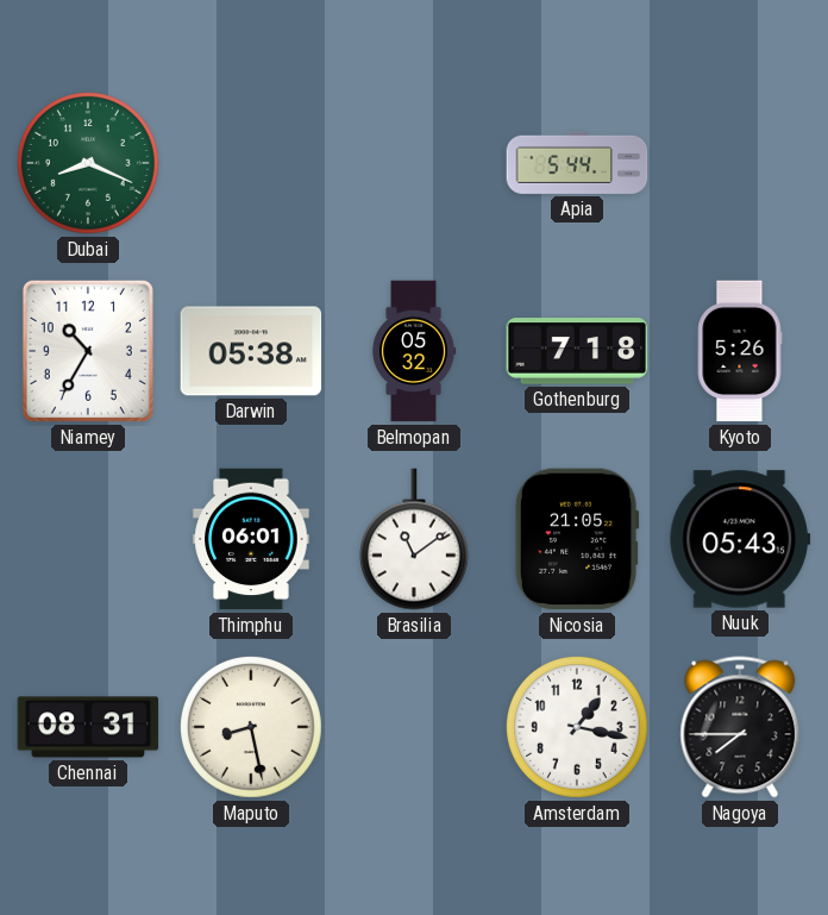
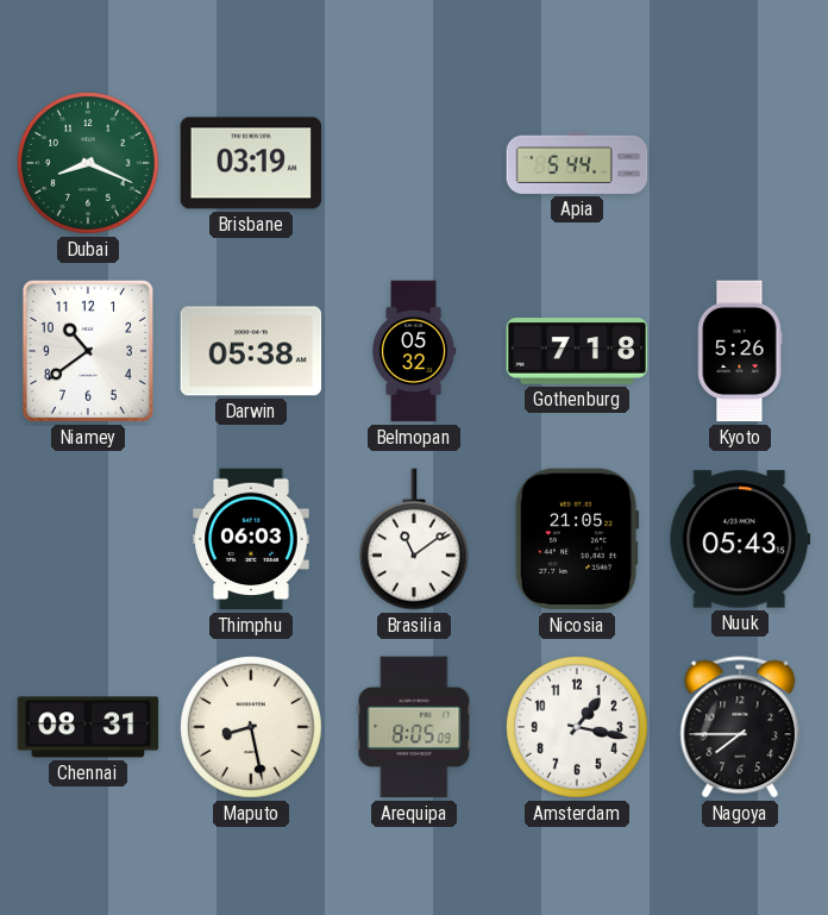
Brisbane: none -> 03:19
Niamey: 10:35 -> 10:39
Thimphu: 06:01 -> 06:03
Arequipa: none -> 8:05
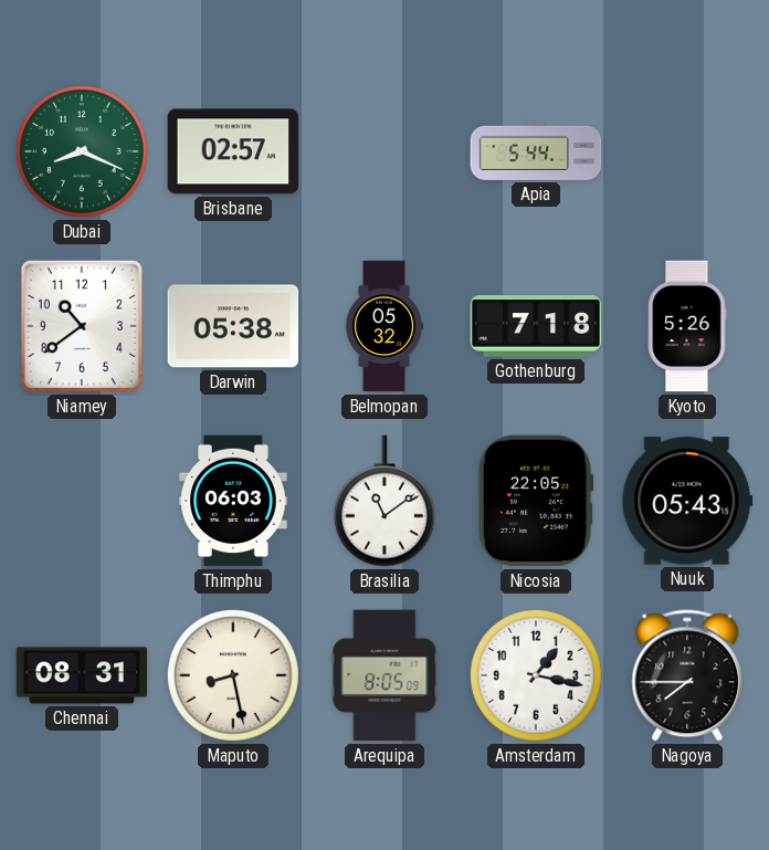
Brisbane: 03:19 -> 02:57
Nicosia: 21:05 -> 22:05
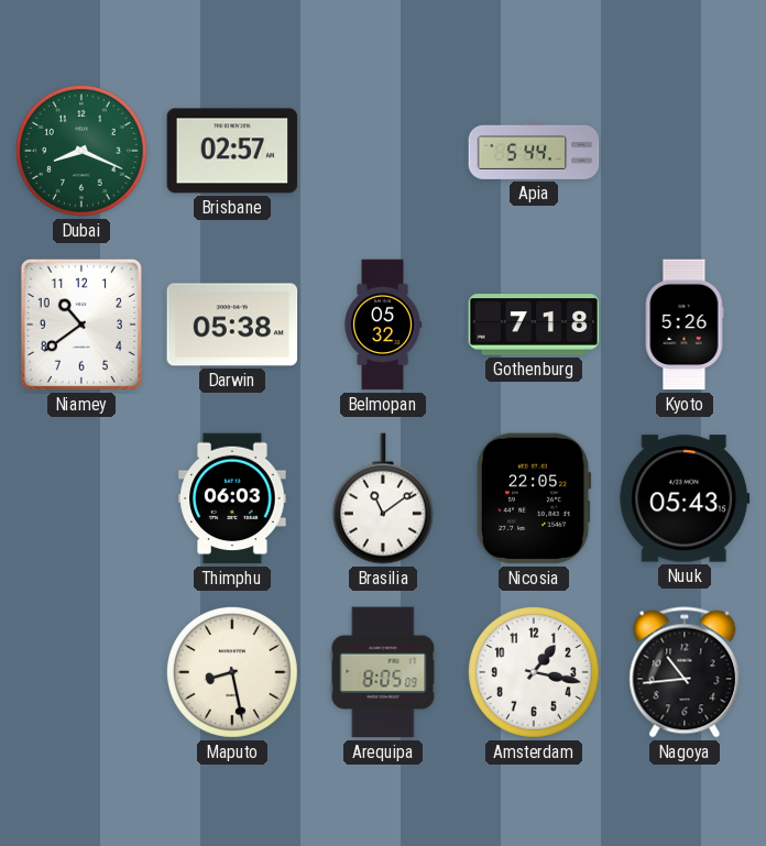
Chennai: 08:31 -> none
Nagoya: 7:45 -> 10:44
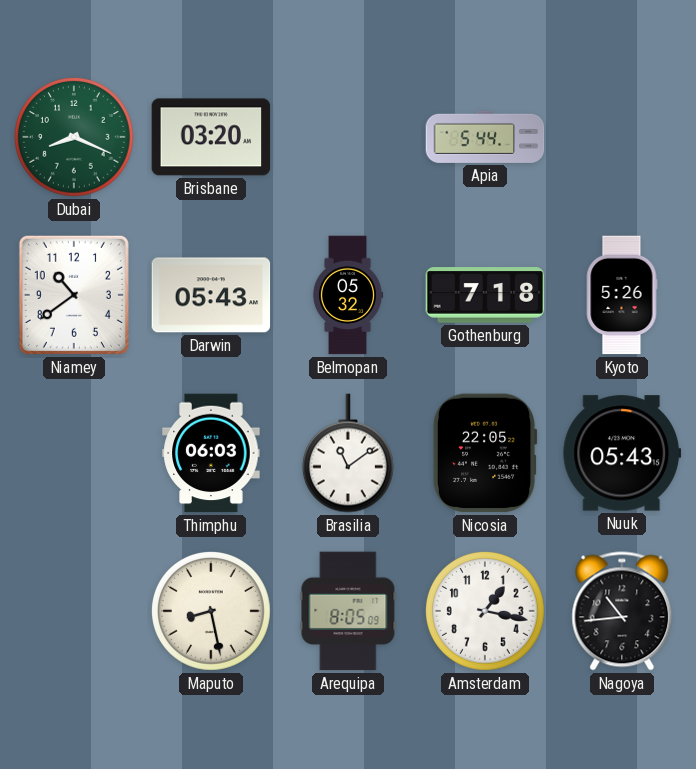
Brisbane: 02:57 -> 03:20
Darwin: 05:38 -> 05:43
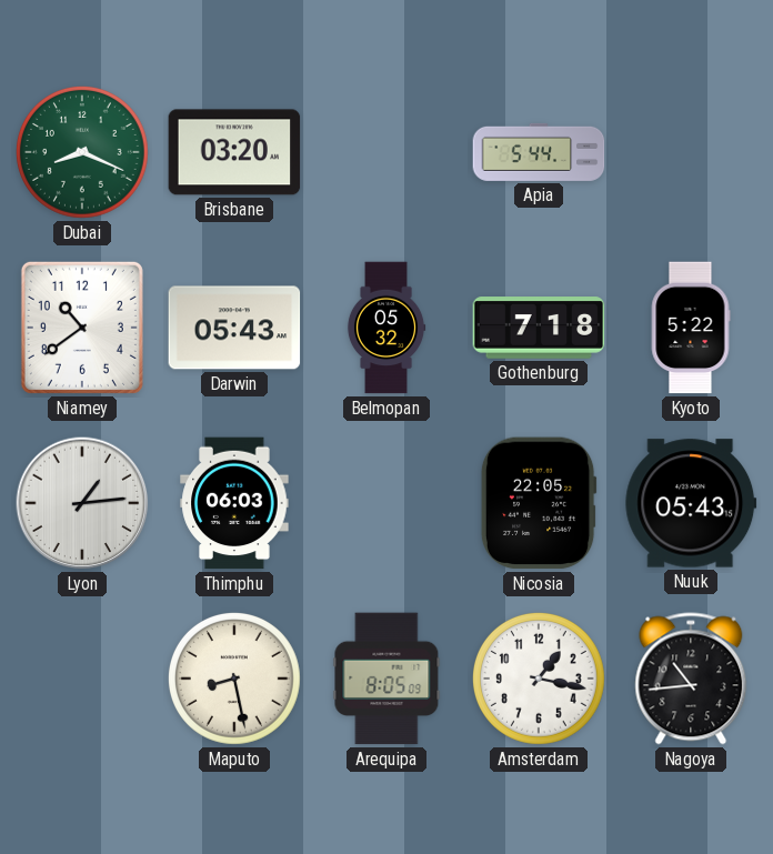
Kyoto: 5:26 -> 5:22
Lyon: none -> 1:14
Brasilia: 11:09 -> none
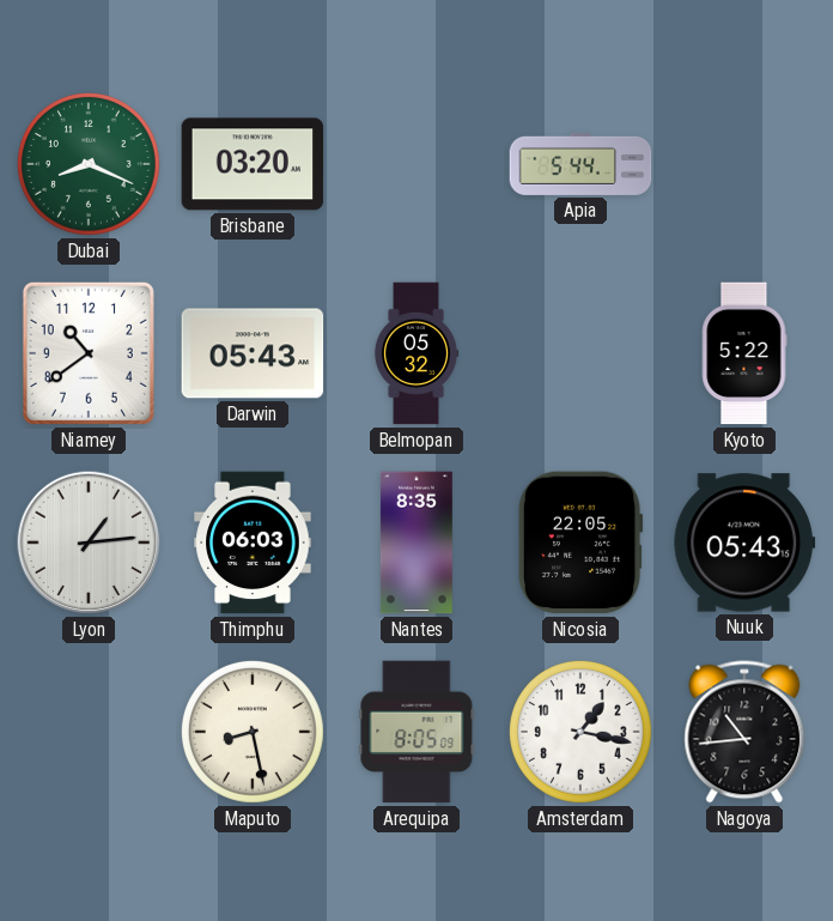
Gothenburg: 7:18 -> none
Nantes: none -> 8:35
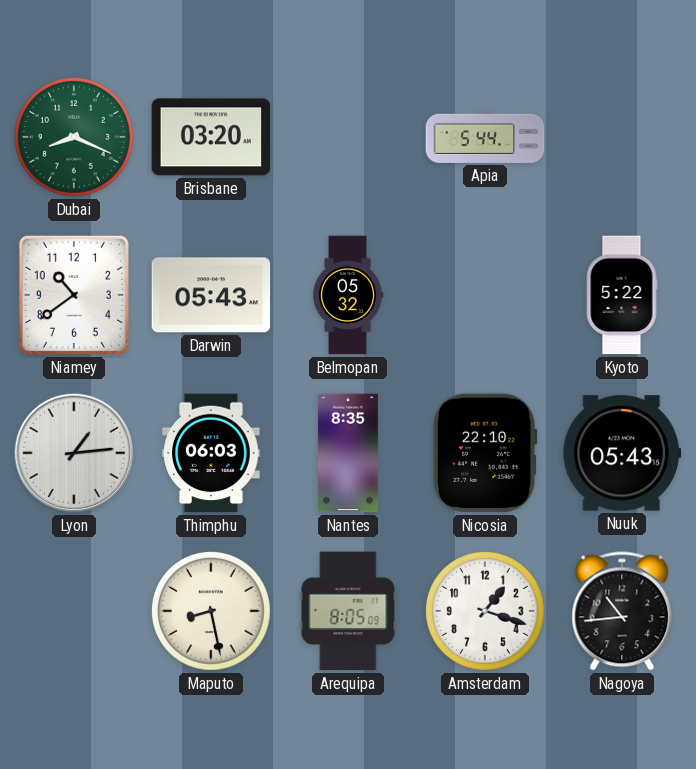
Nicosia: 22:05 -> 22:10
Amsterdam: 1:17 -> 1:18
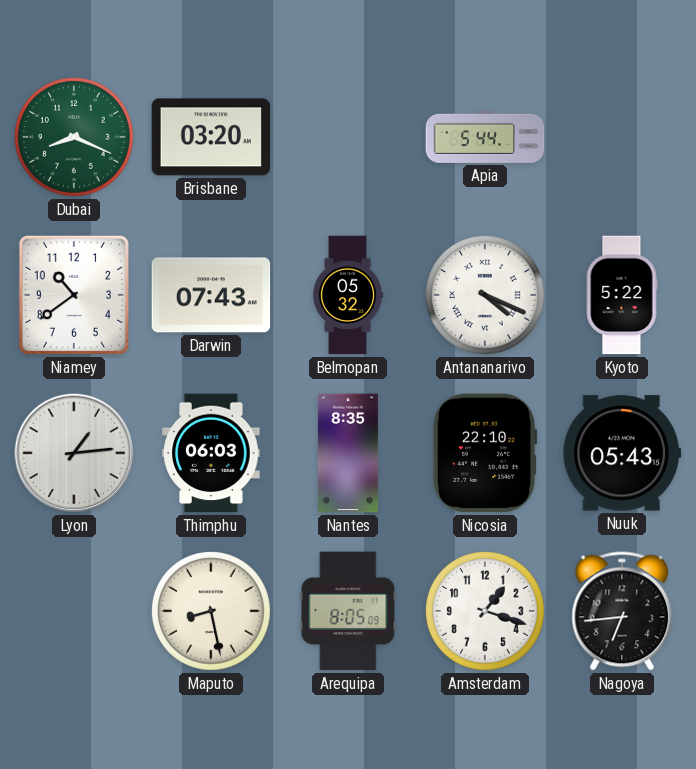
Darwin: 05:43 -> 07:43
Antananarivo: none -> 4:19
Nagoya: 10:44 -> 6:44
